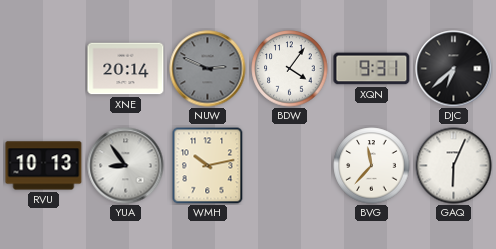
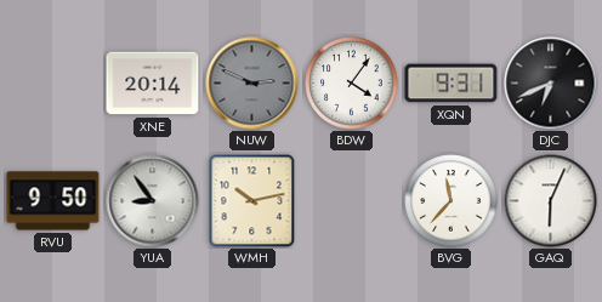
DJC: 6:38 -> 6:41
RVU: 10:13 -> 9:50
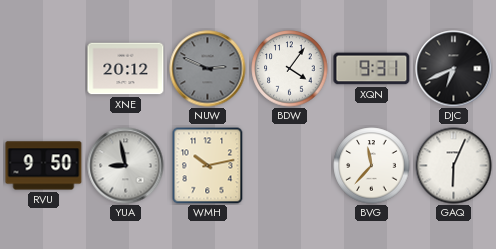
XNE: 20:14 -> 20:12
YUA: 8:54 -> 8:58
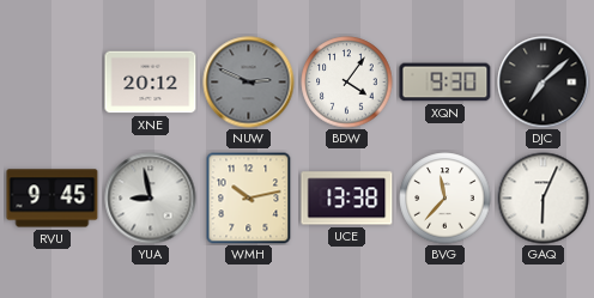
XQN: 9:31 -> 9:30
DJC: 6:41 -> 7:08
RVU: 9:50 -> 9:45
UCE: none -> 13:38
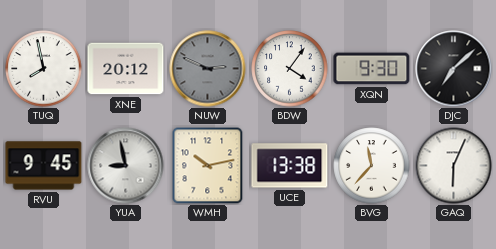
TUQ: none -> 7:58
